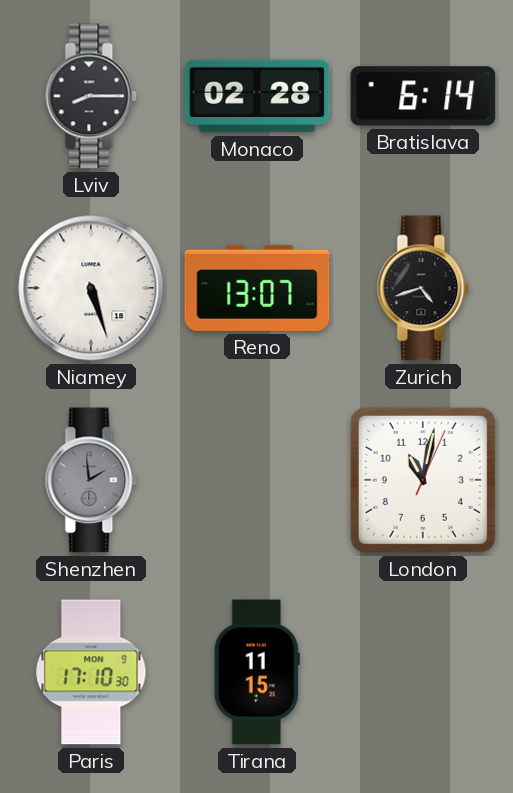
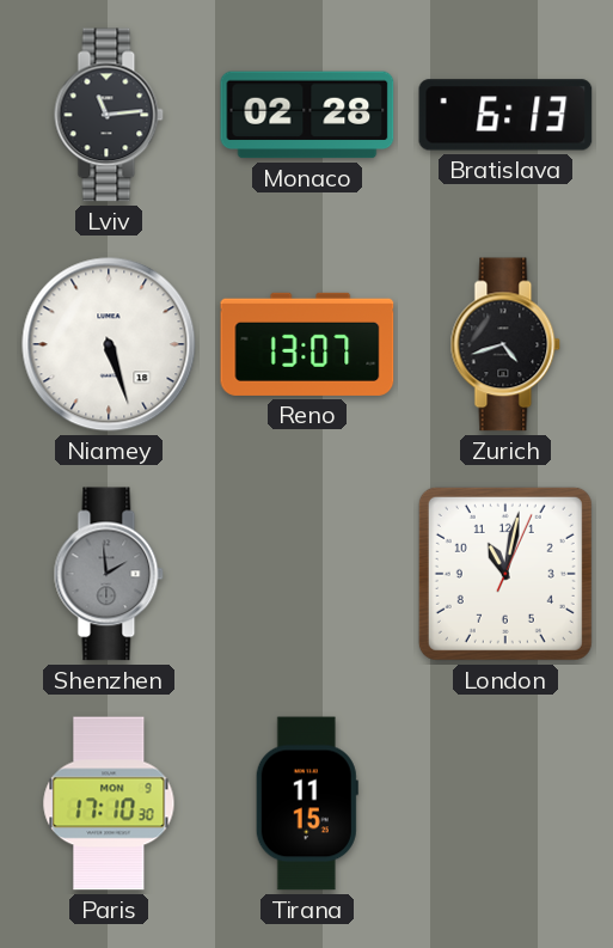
Lviv: 8:15 -> 11:14
Bratislava: 6:14 -> 6:13
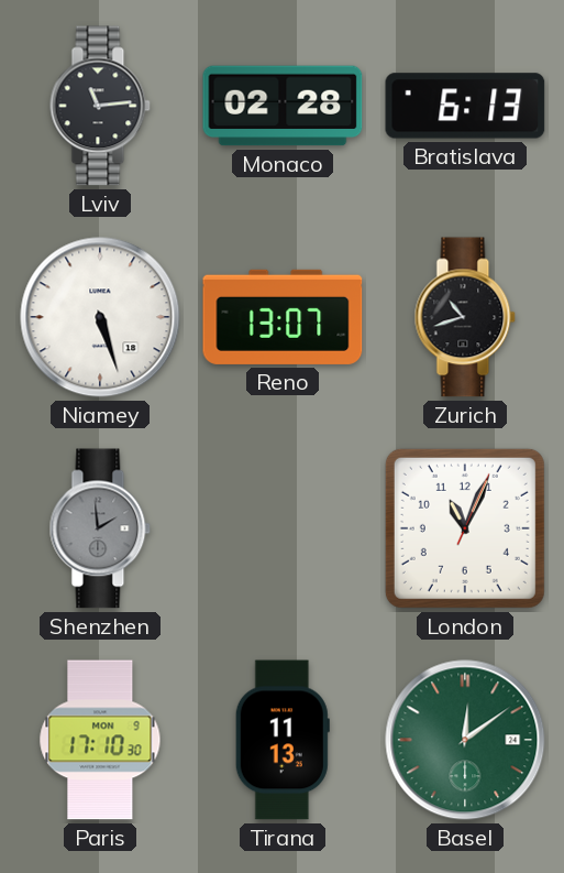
Zurich: 4:42 -> 10:42
London: 11:02 -> 11:04
Tirana: 11:15 -> 11:13
Basel: none -> 12:09
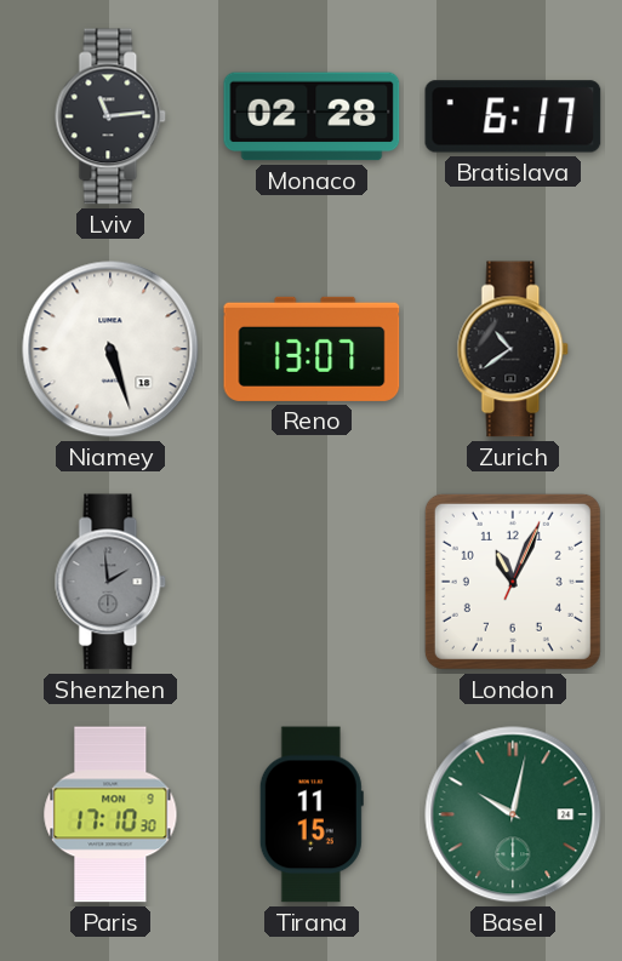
Bratislava: 6:13 -> 6:17
Zurich: 10:42 -> 10:39
Tirana: 11:13 -> 11:15
Basel: 12:09 -> 10:02
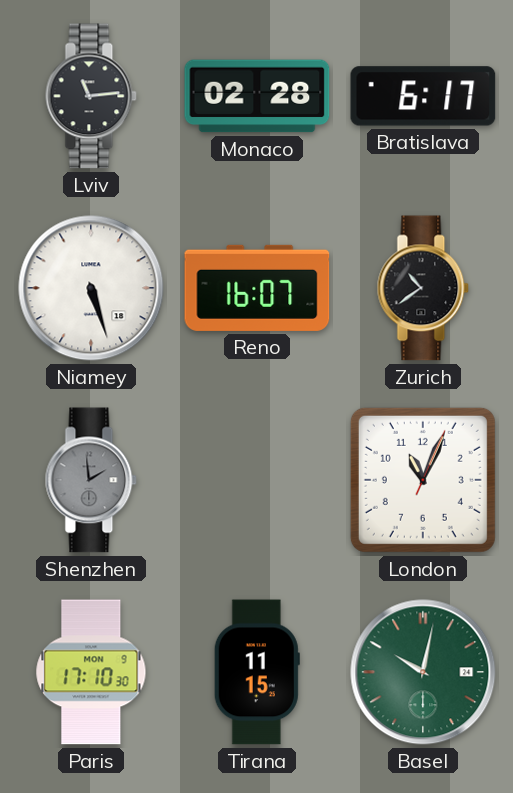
Reno: 13:07 -> 16:07
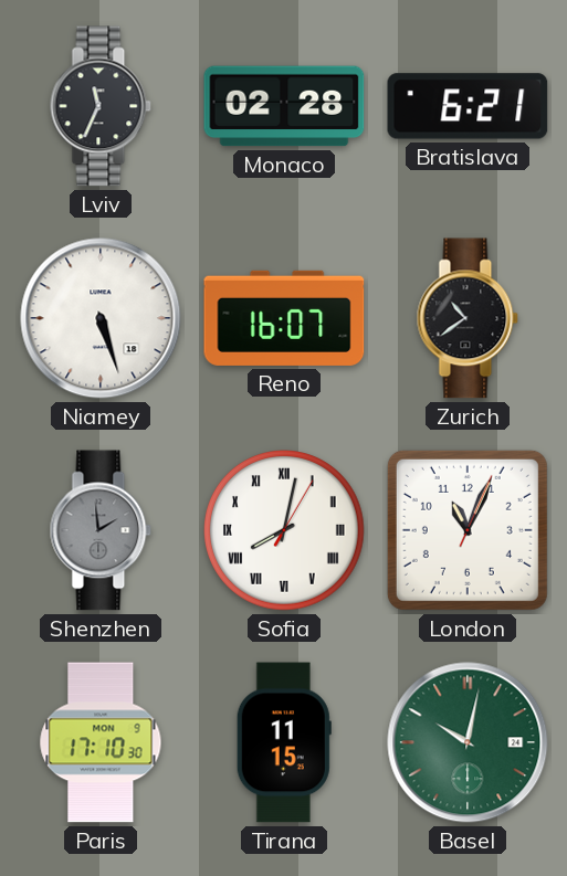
Lviv: 11:14 -> 11:34
Bratislava: 6:17 -> 6:21
Sofia: none -> 8:02
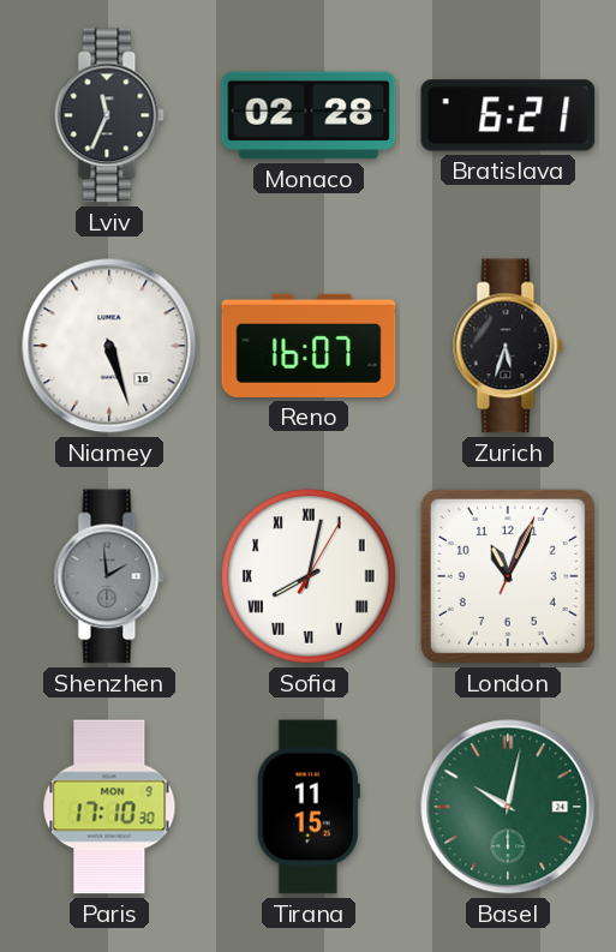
Zurich: 10:39 -> 5:33
